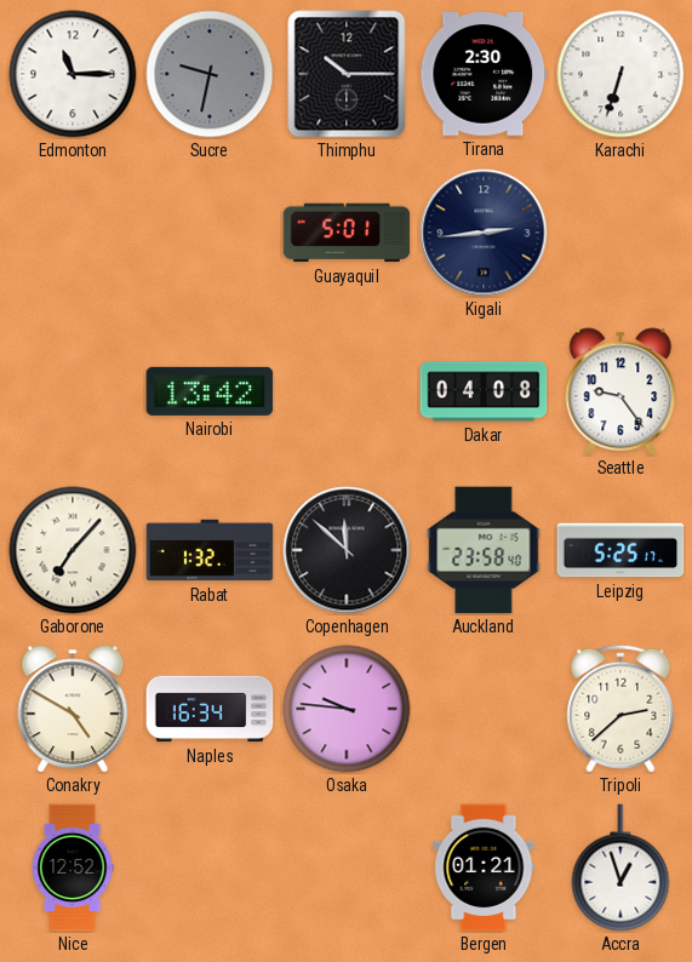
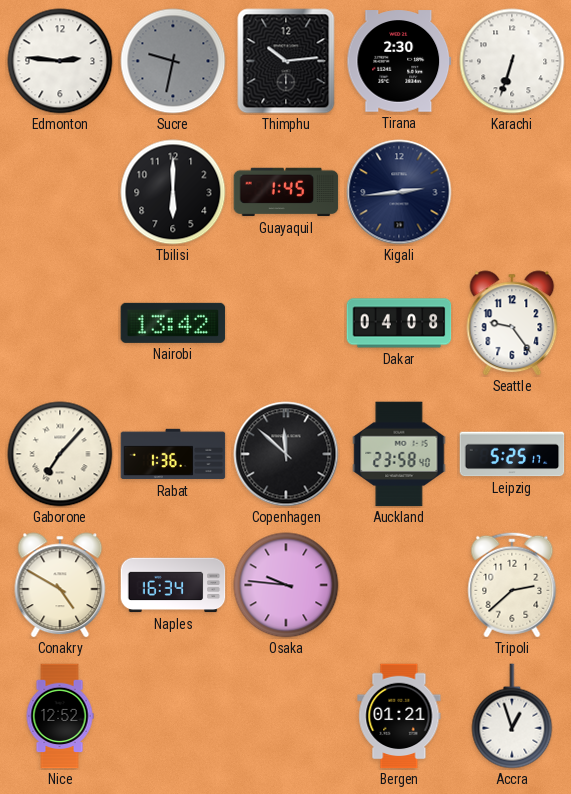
Edmonton: 11:15 -> 2:46
Thimphu: 10:15 -> 10:14
Tbilisi: none -> 6:00
Guayaquil: 5:01 -> 1:45
Rabat: 1:32 -> 1:36
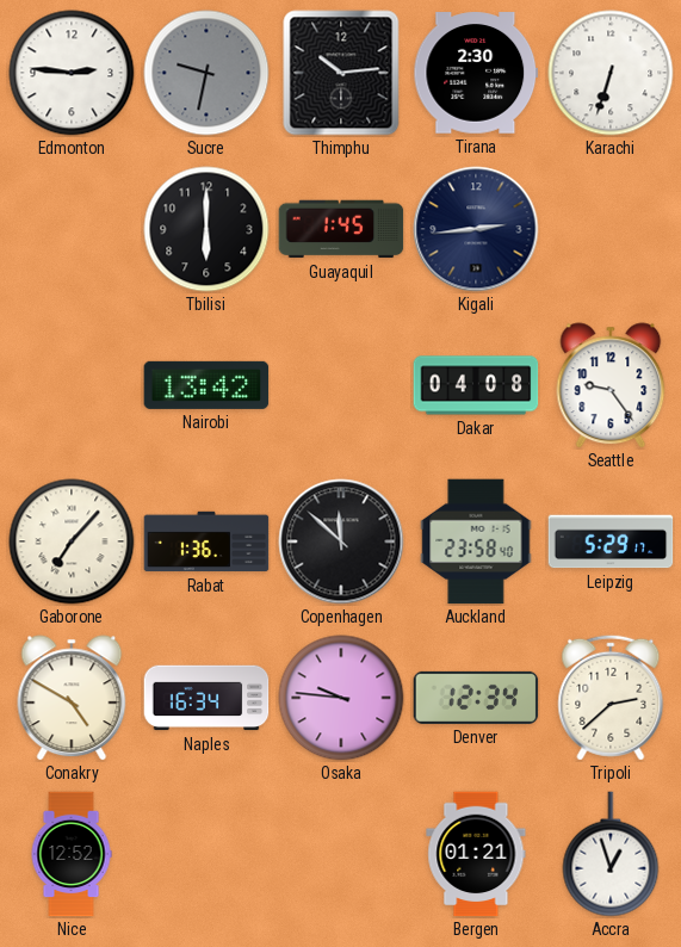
Leipzig: 5:25 -> 5:29
Denver: none -> 12:34
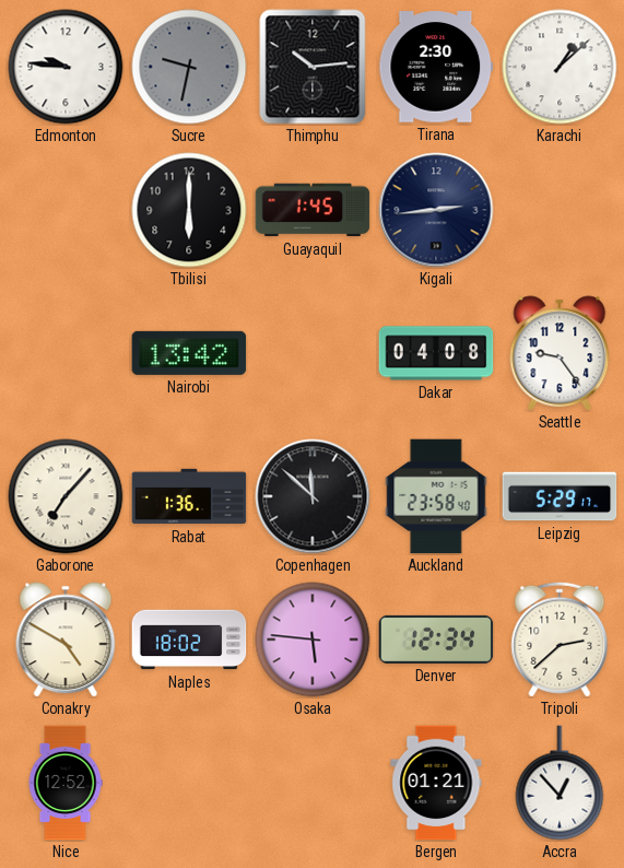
Edmonton: 2:46 -> 9:46
Karachi: 6:33 -> 1:08
Naples: 16:34 -> 18:02
Osaka: 9:46 -> 5:46
Accra: 12:57 -> 12:53
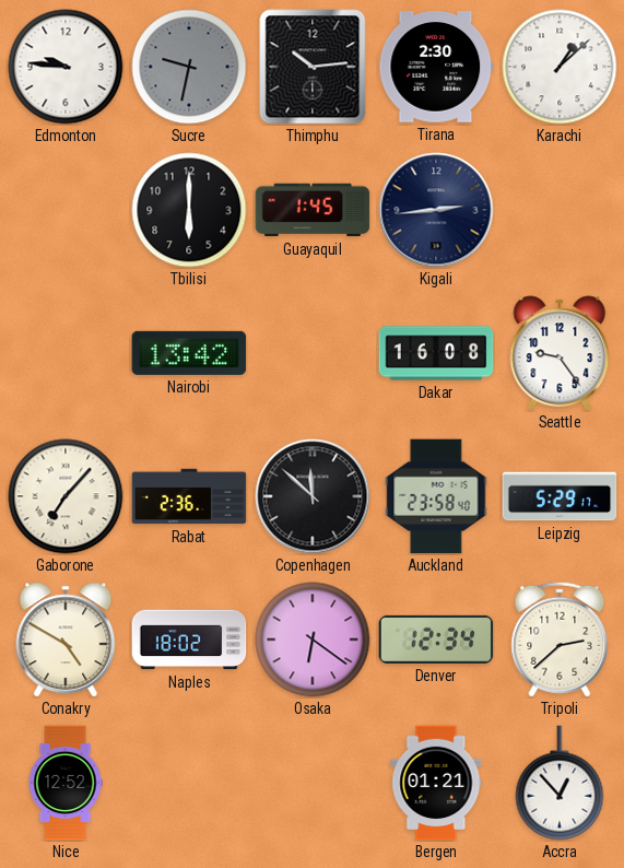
Dakar: 04:08 -> 16:08
Rabat: 1:36 -> 2:36
Osaka: 5:46 -> 6:21
